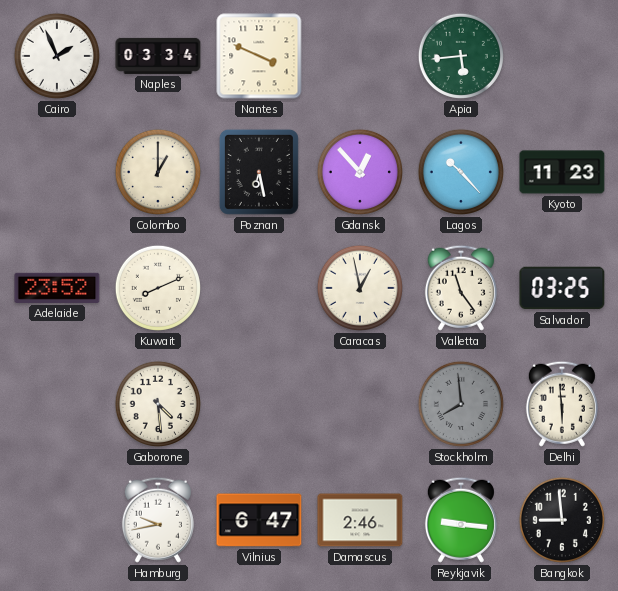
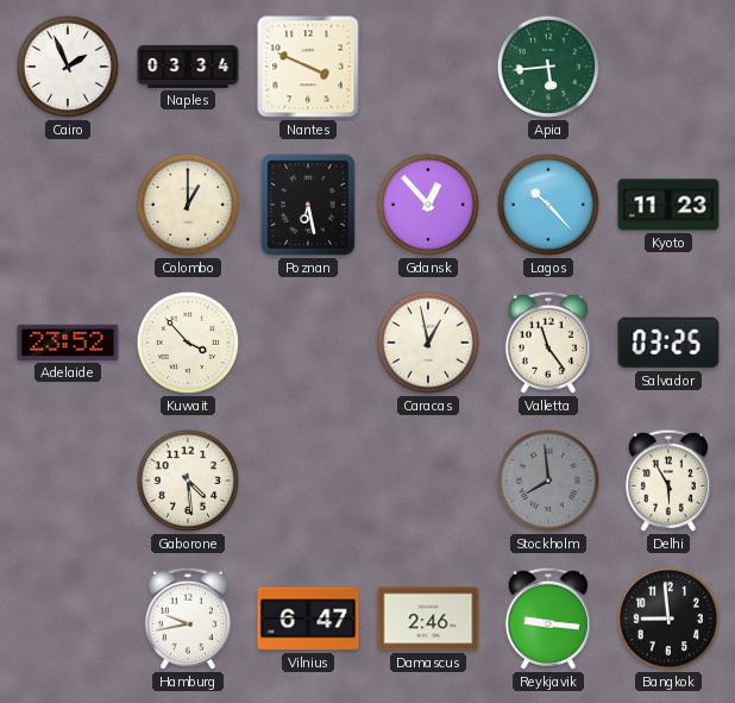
Kuwait: 8:11 -> 3:53
Delhi: 5:59 -> 5:55
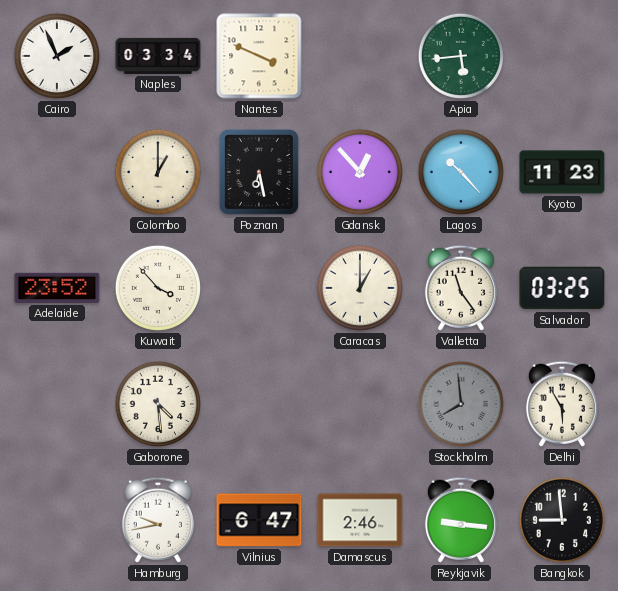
Caracas: 12:58 -> 1:00
